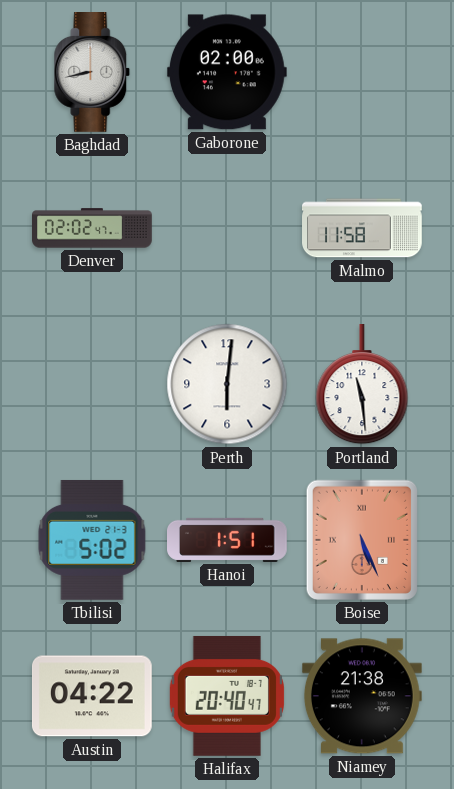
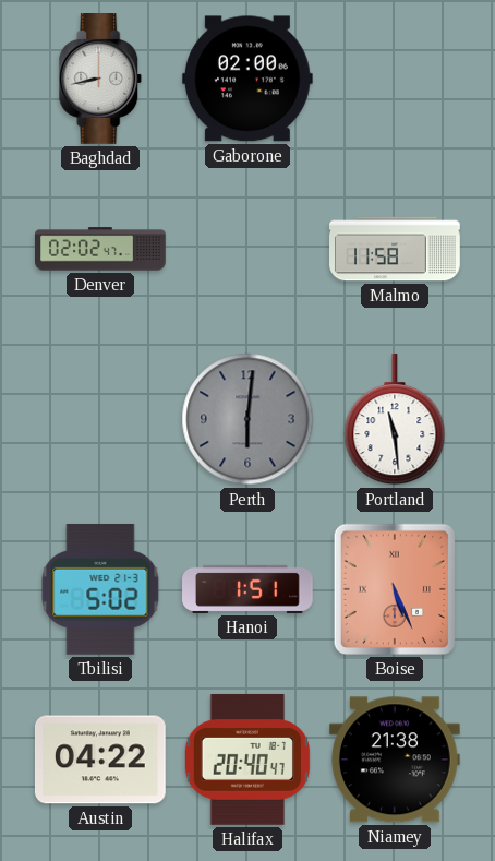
Perth dial: white -> grey
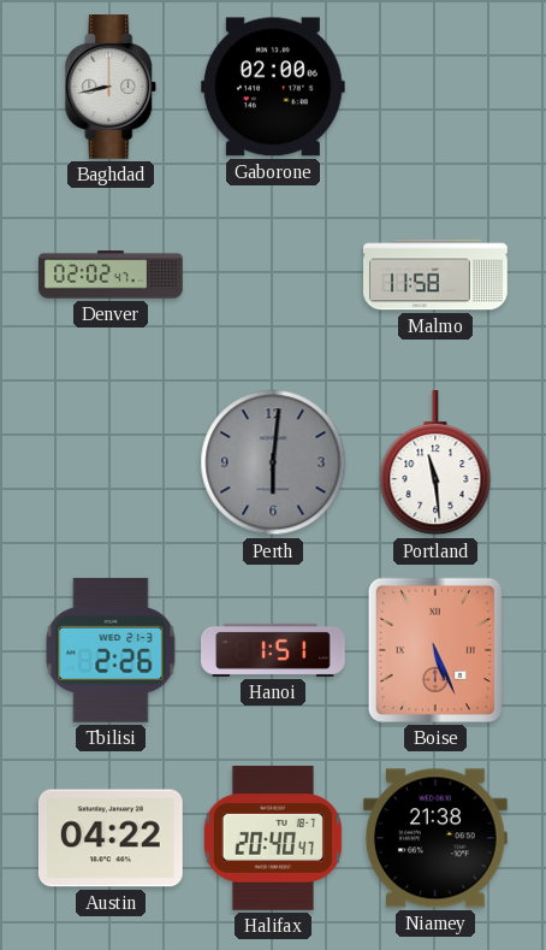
Tbilisi: 5:02 -> 2:26
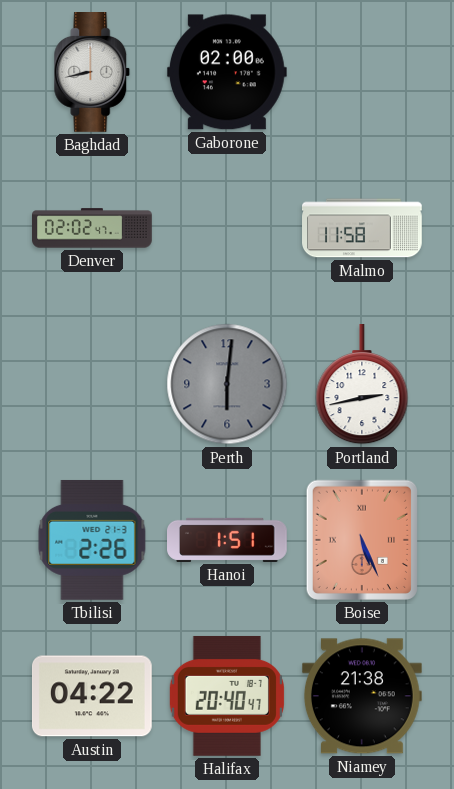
Portland: 11:29 -> 2:43
